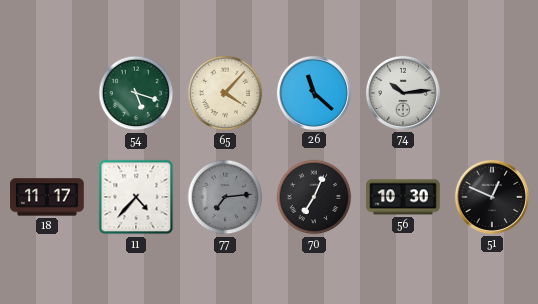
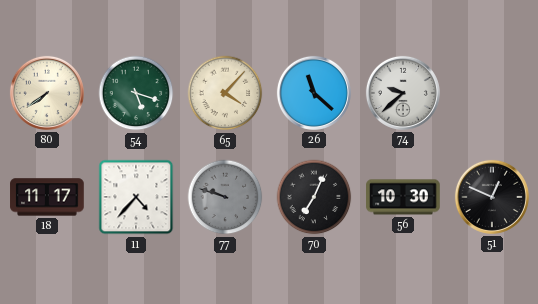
80: none -> 7:39
74: 10:14 -> 9:38
77: 7:14 -> 9:48
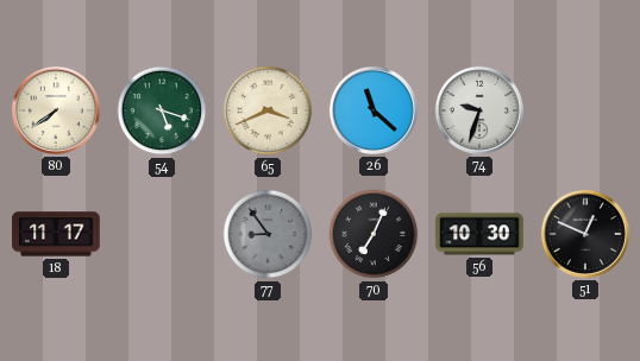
65: 4:07 -> 3:41
74: 9:38 -> 9:33
11: 4:37 -> none
77: 9:48 -> 8:54
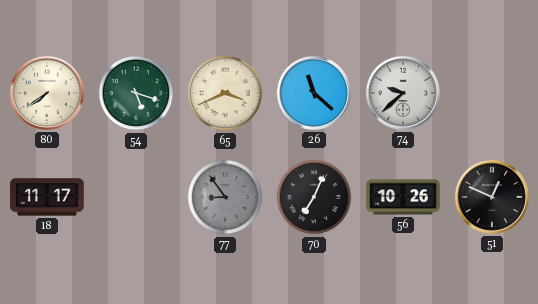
74: 9:33 -> 9:38
56: 10:30 -> 10:26
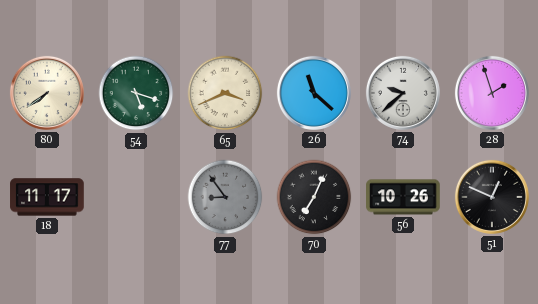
28: none -> 1:57
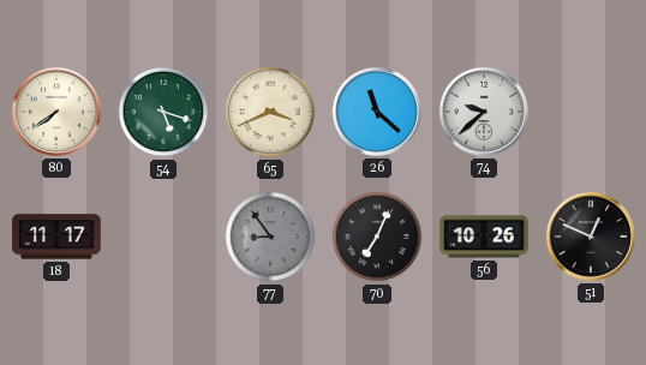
28: 1:57 -> none
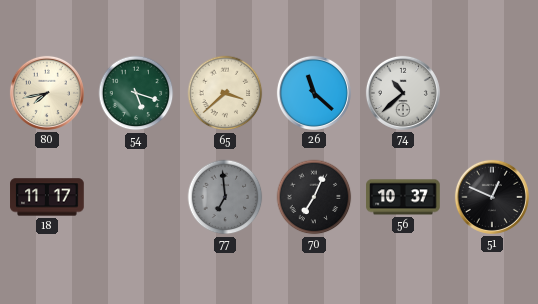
80: 7:39 -> 7:43
65: 3:41 -> 3:38
74: 9:38 -> 10:38
77: 8:54 -> 6:59
56: 10:26 -> 10:37
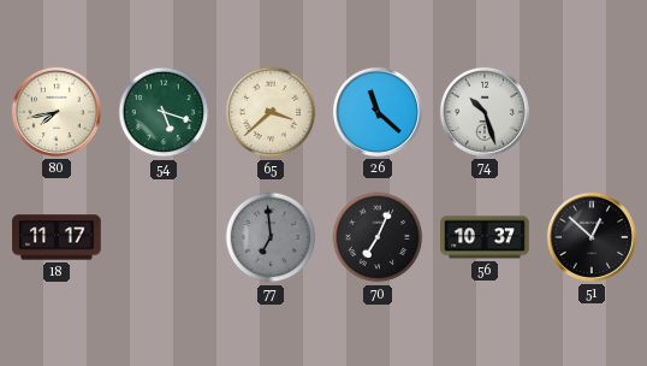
74: 10:38 -> 10:27
51: 12:49 -> 12:52
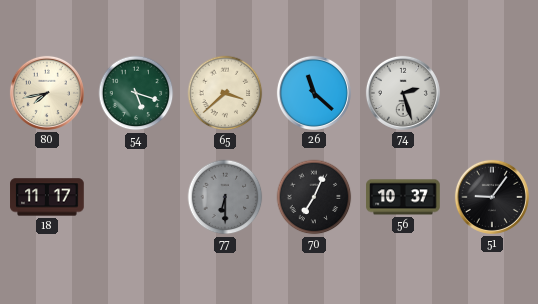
74: 10:27 -> 2:27
77: 6:59 -> 6:30
51: 12:52 -> 9:06
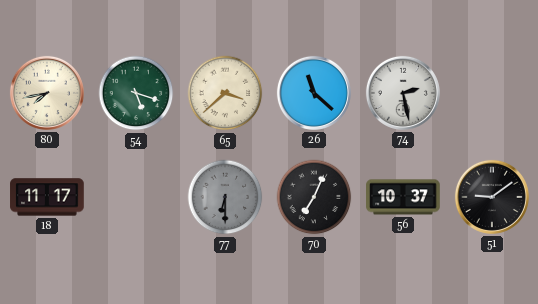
74: 2:27 -> 2:28
51: 9:06 -> 9:09
